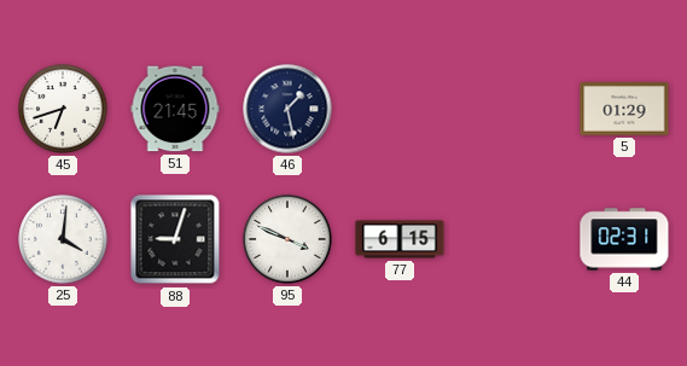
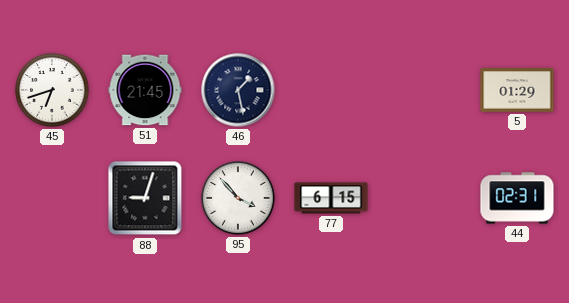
25: 4:01 -> none
95: 3:49 -> 3:53
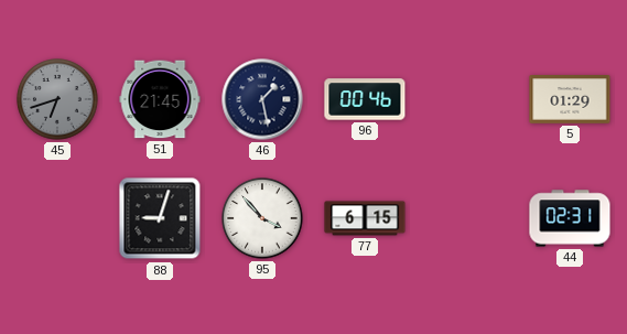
45 dial: white -> grey
96: none -> 00:46
